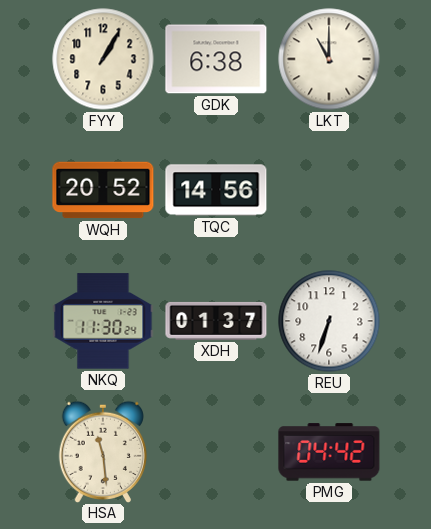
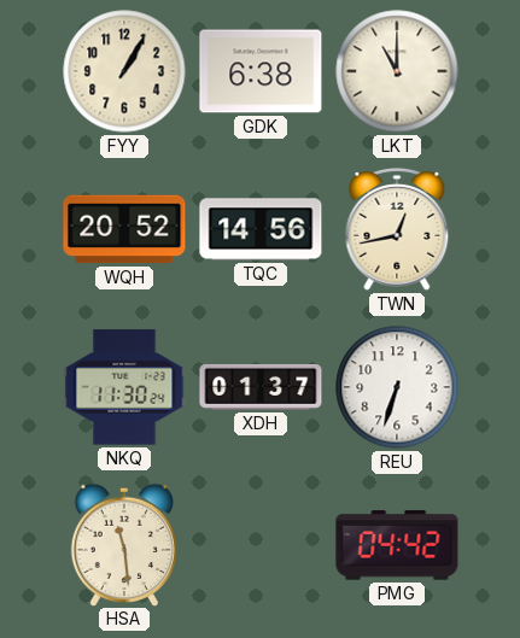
TWN: none -> 12:43
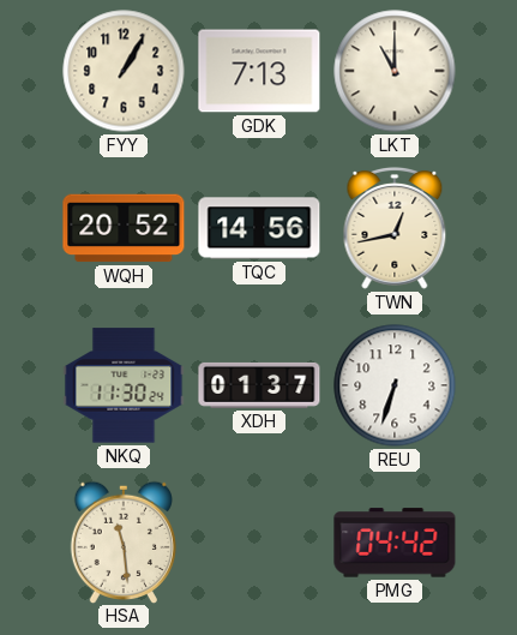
GDK: 6:38 -> 7:13
